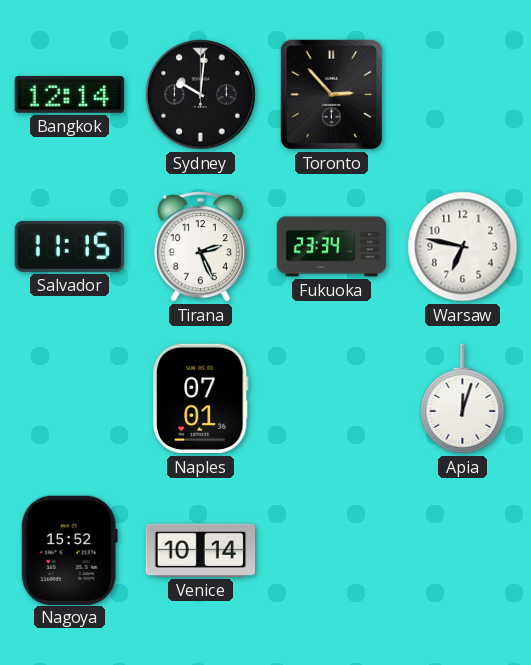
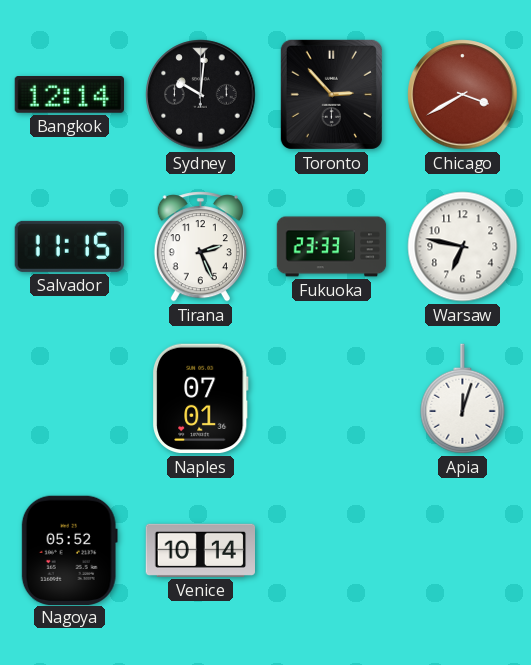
Chicago: none -> 3:40
Fukuoka: 23:34 -> 23:33
Nagoya: 15:52 -> 05:52
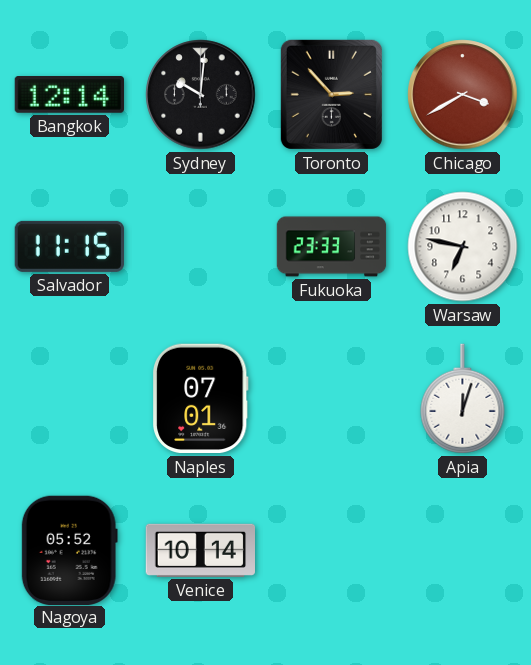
Tirana: 2:26 -> none
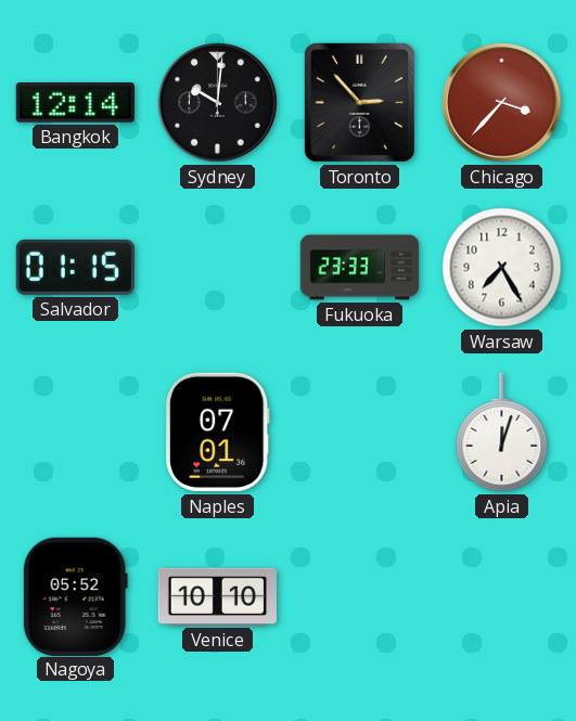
Chicago: 3:40 -> 3:37
Salvador: 11:15 -> 01:15
Warsaw: 6:47 -> 7:25
Venice: 10:14 -> 10:10
